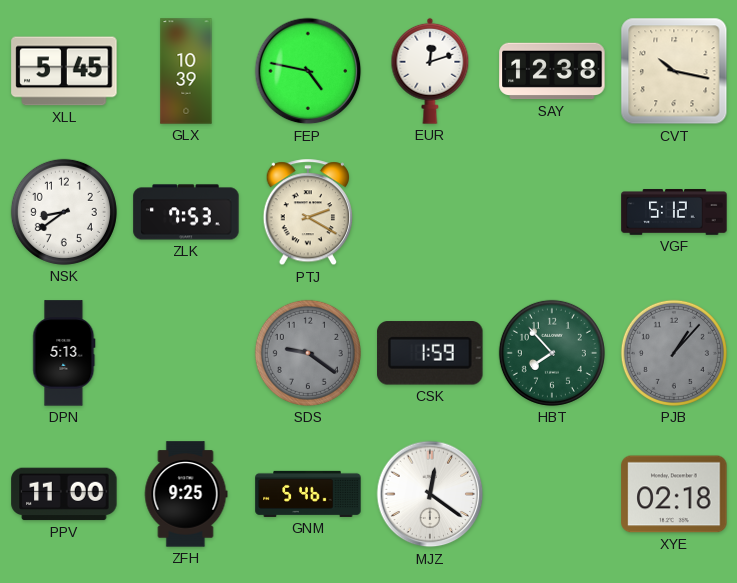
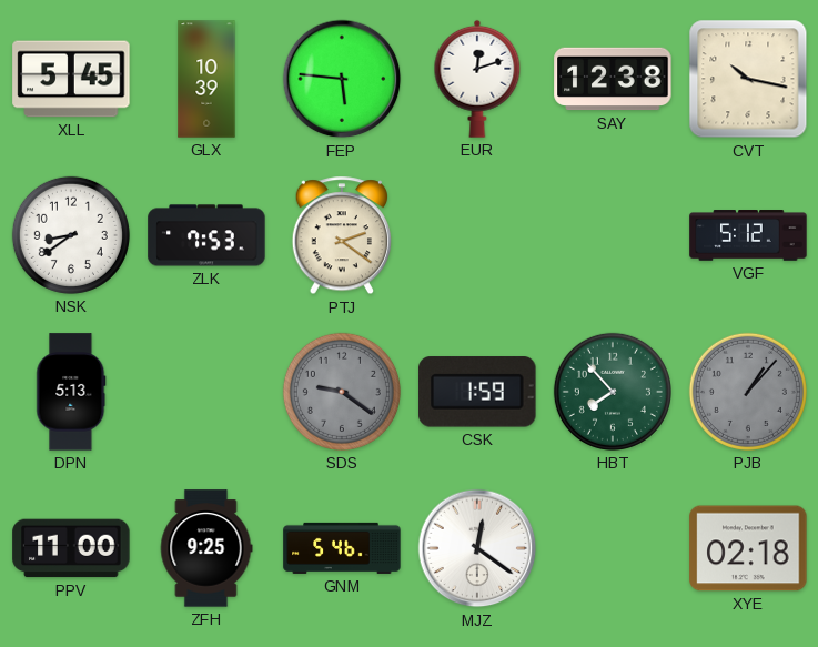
FEP: 4:47 -> 5:46
PTJ: 2:20 -> 2:21
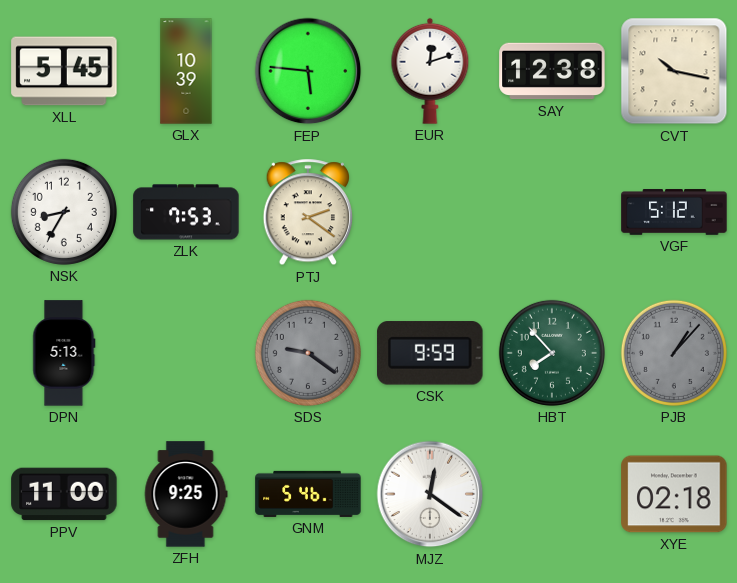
NSK: 8:39 -> 8:35
CSK: 1:59 -> 9:59
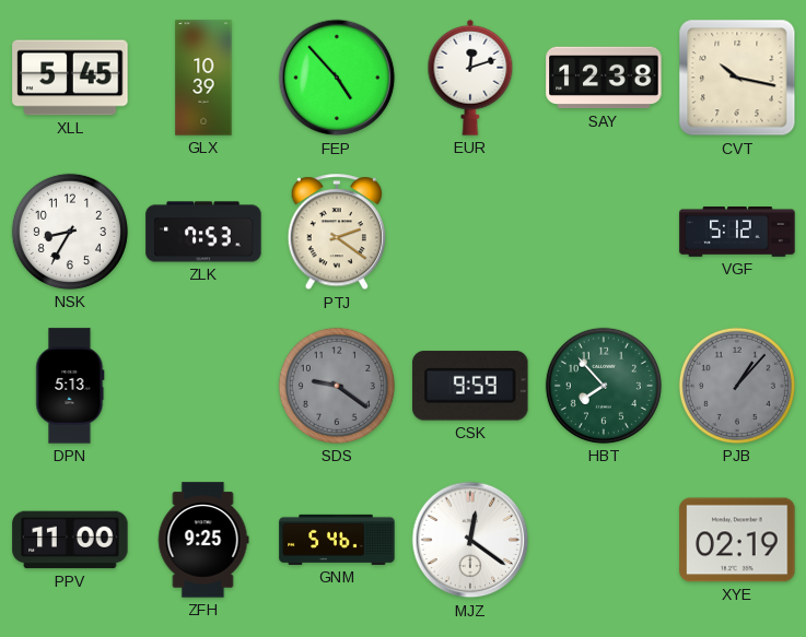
FEP: 5:46 -> 4:53
XYE: 02:18 -> 02:19
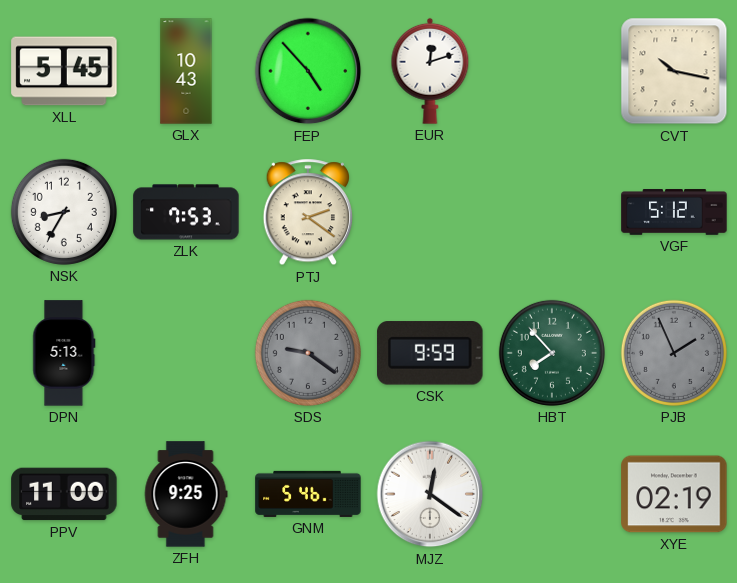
GLX: 10:39 -> 10:43
SAY: 12:38 -> none
PJB: 1:07 -> 1:56
